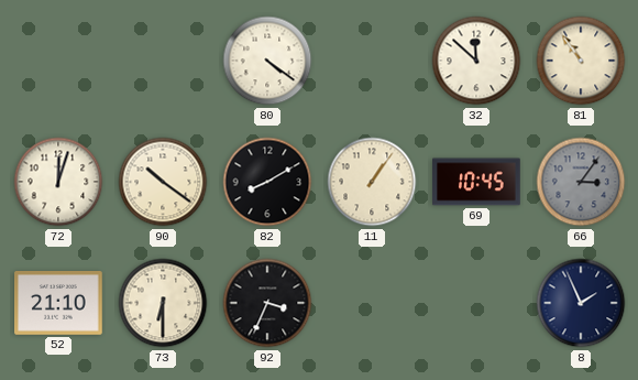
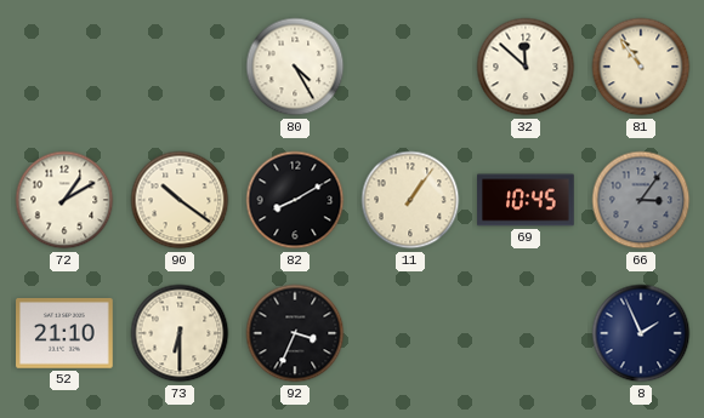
80: 4:21 -> 4:25
72: 12:03 -> 1:10
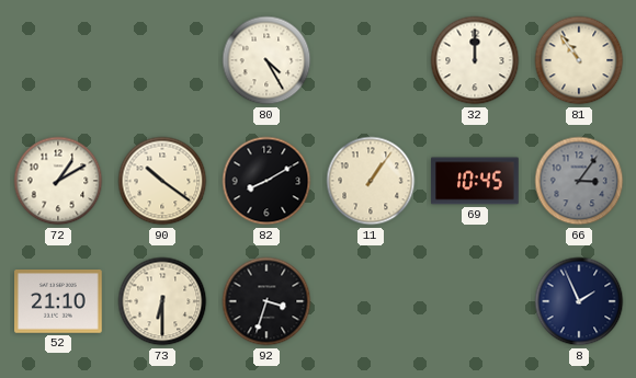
32: 11:52 -> 12:00
92: 3:34 -> 3:33
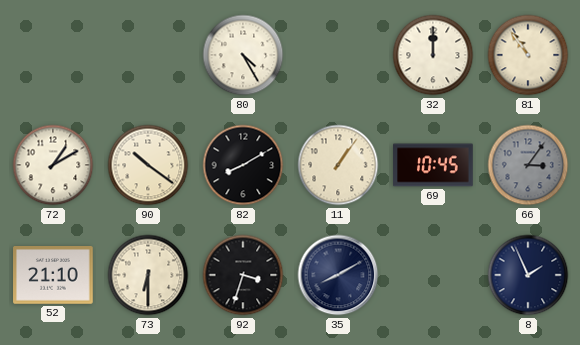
35: none -> 8:10
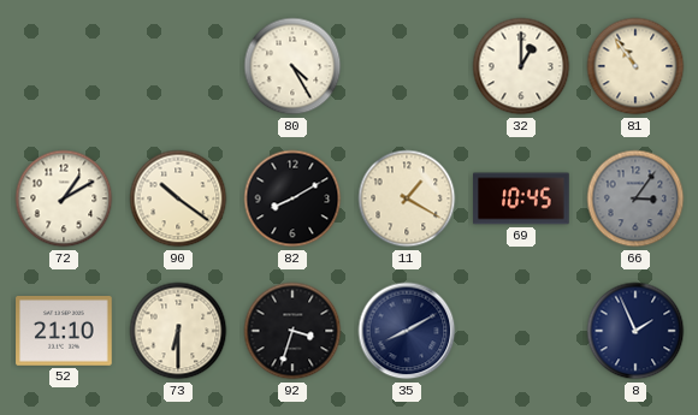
32: 12:00 -> 1:00
11: 1:06 -> 1:20
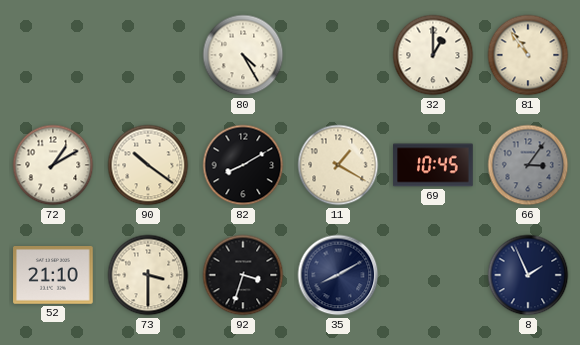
73: 6:30 -> 3:30
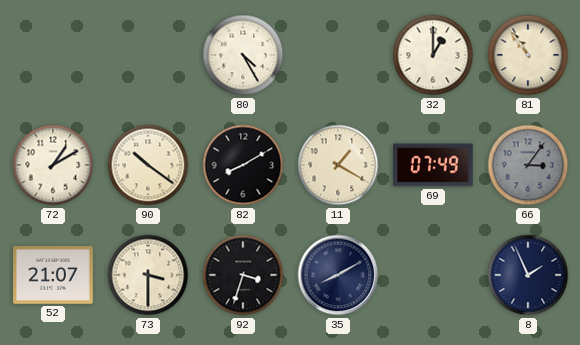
69: 10:45 -> 07:49
52: 21:10 -> 21:07
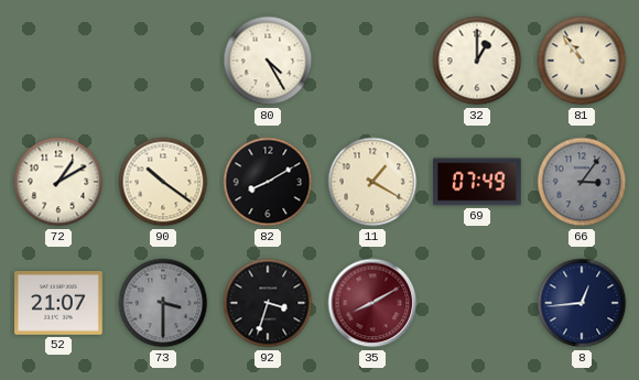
73 dial: cream -> grey
35 dial: navy -> burgundy
8: 1:56 -> 12:44
